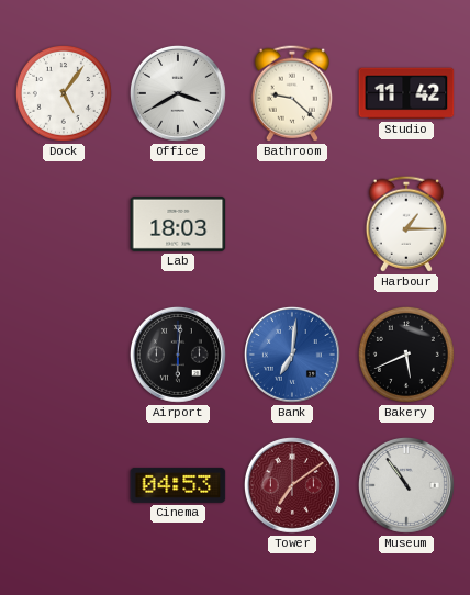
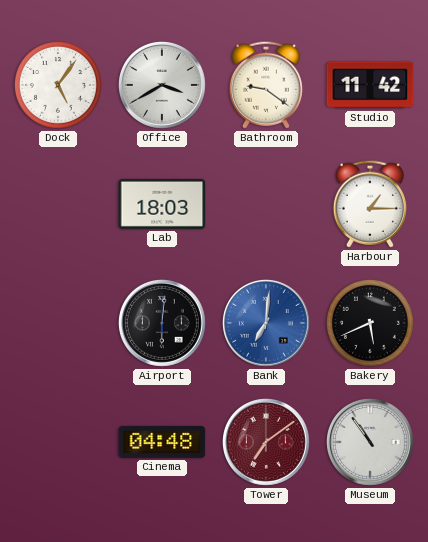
Bathroom: 9:22 -> 9:21
Cinema: 04:53 -> 04:48
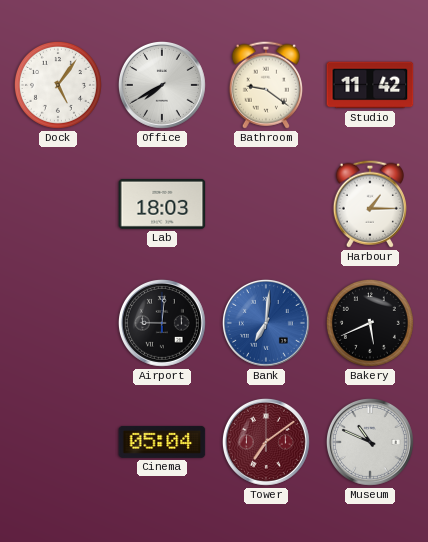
Office: 3:40 -> 7:40
Airport: 6:01 -> 9:01
Cinema: 04:48 -> 05:04
Museum: 10:54 -> 10:49
